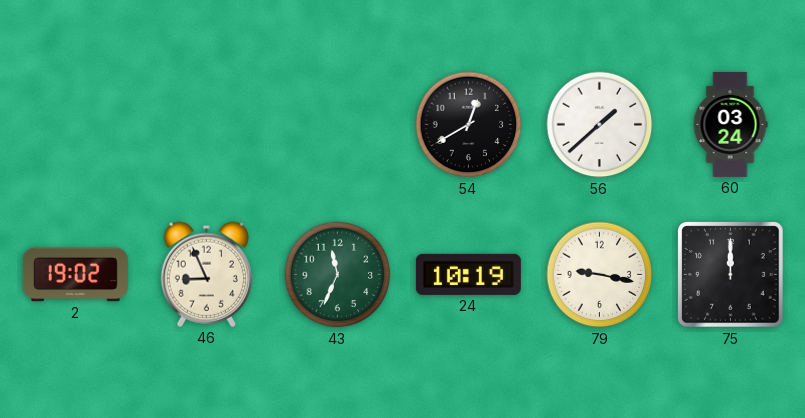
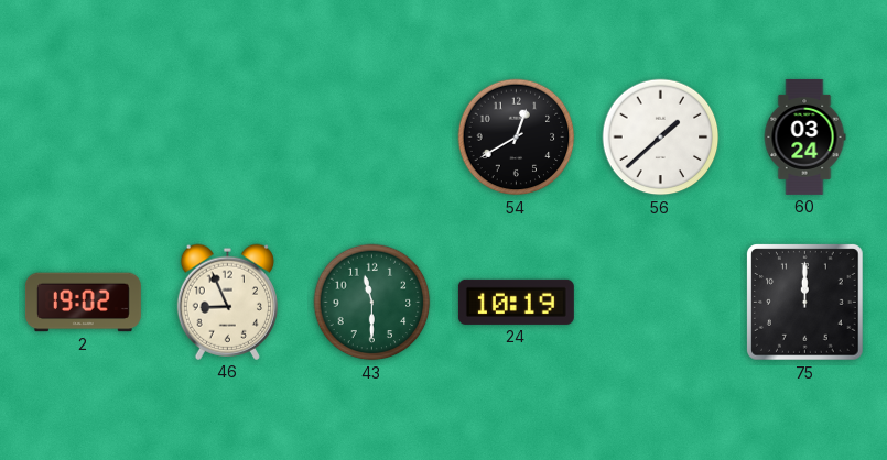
43: 11:34 -> 11:30
79: 9:17 -> none
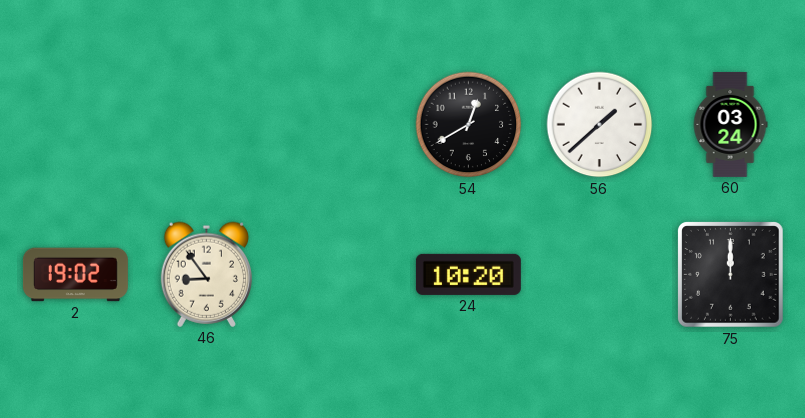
46: 8:56 -> 8:54
43: 11:30 -> none
24: 10:19 -> 10:20
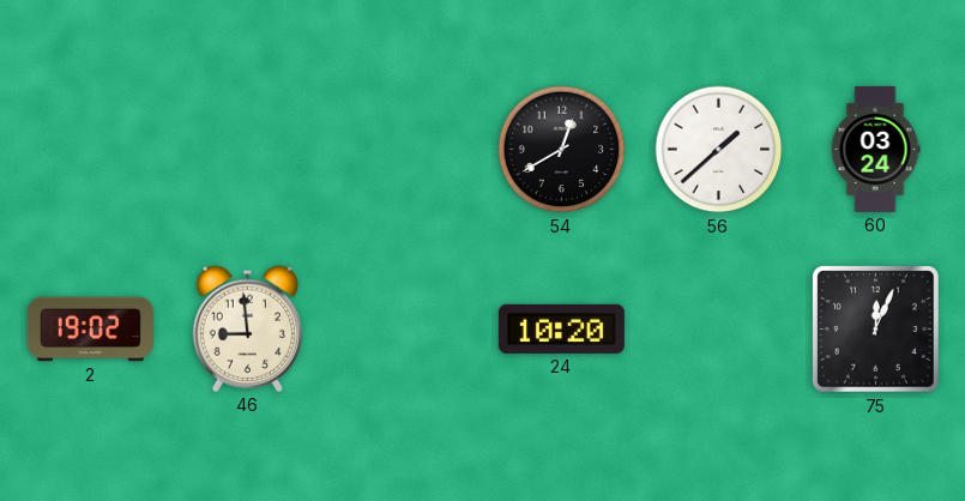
46: 8:54 -> 8:59
75: 12:00 -> 12:04
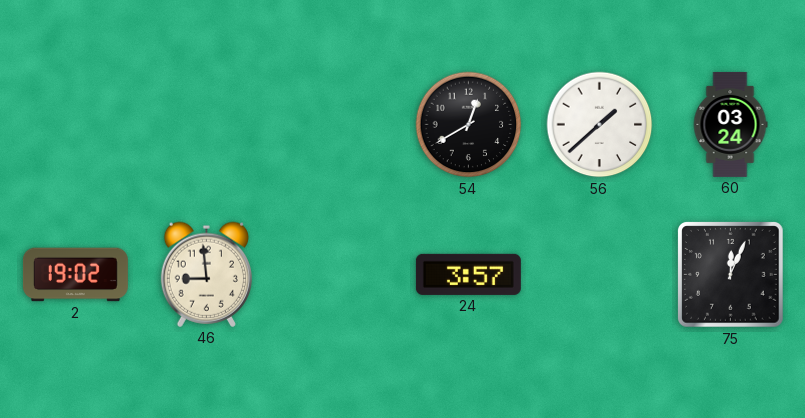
24: 10:20 -> 3:57
